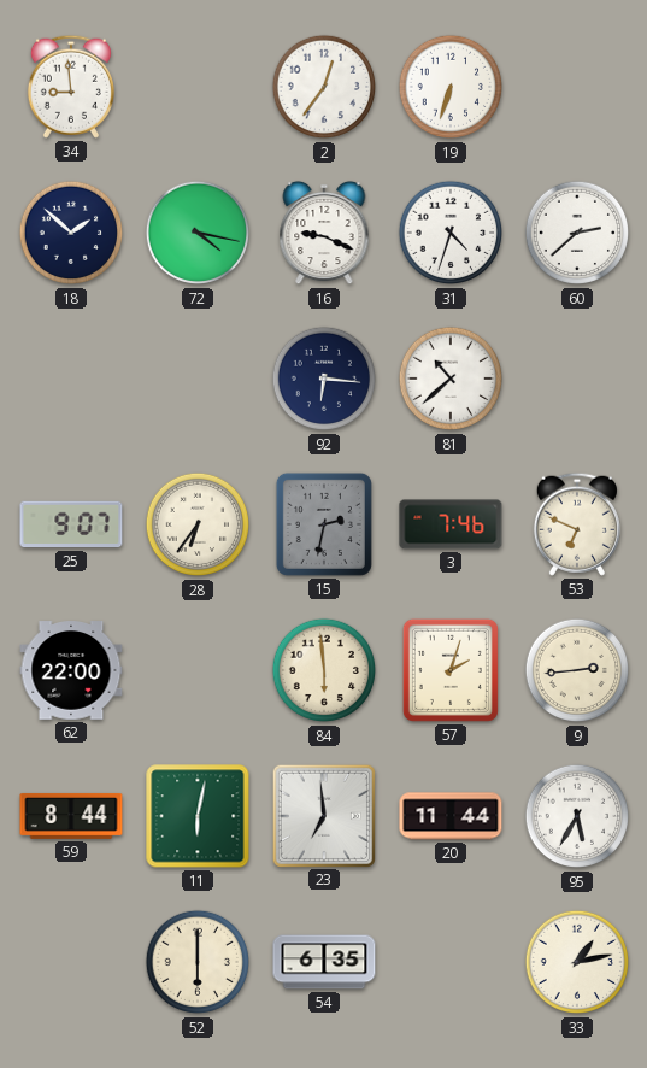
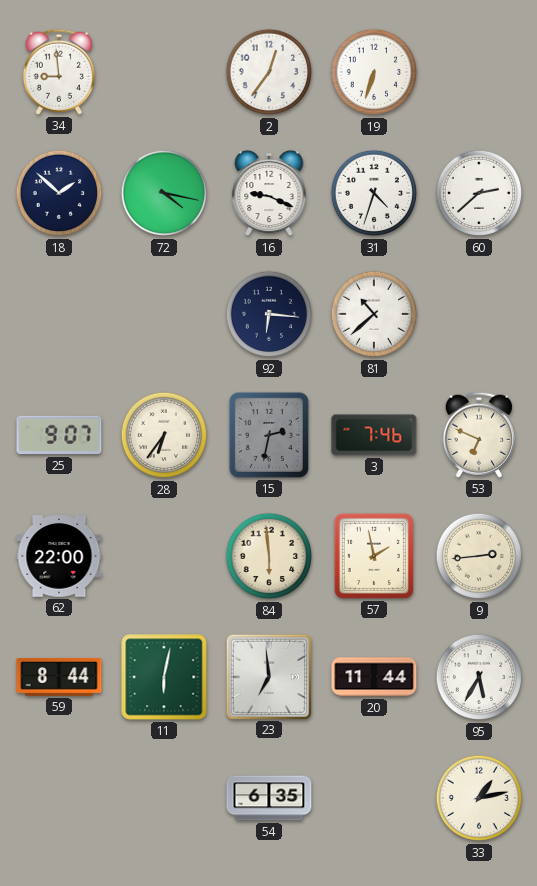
57: 2:03 -> 1:58
52: 6:00 -> none
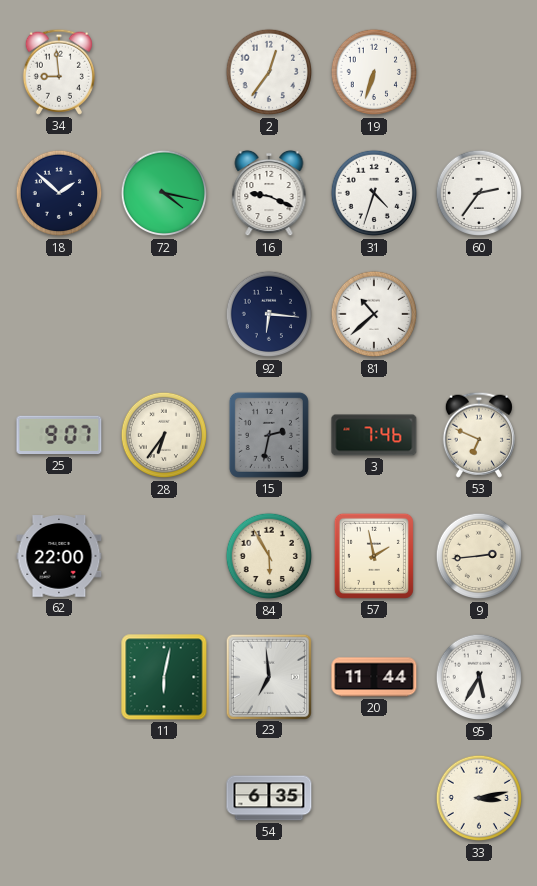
60: 2:38 -> 2:36
84: 5:59 -> 5:55
59: 8:44 -> none
33: 1:13 -> 3:13
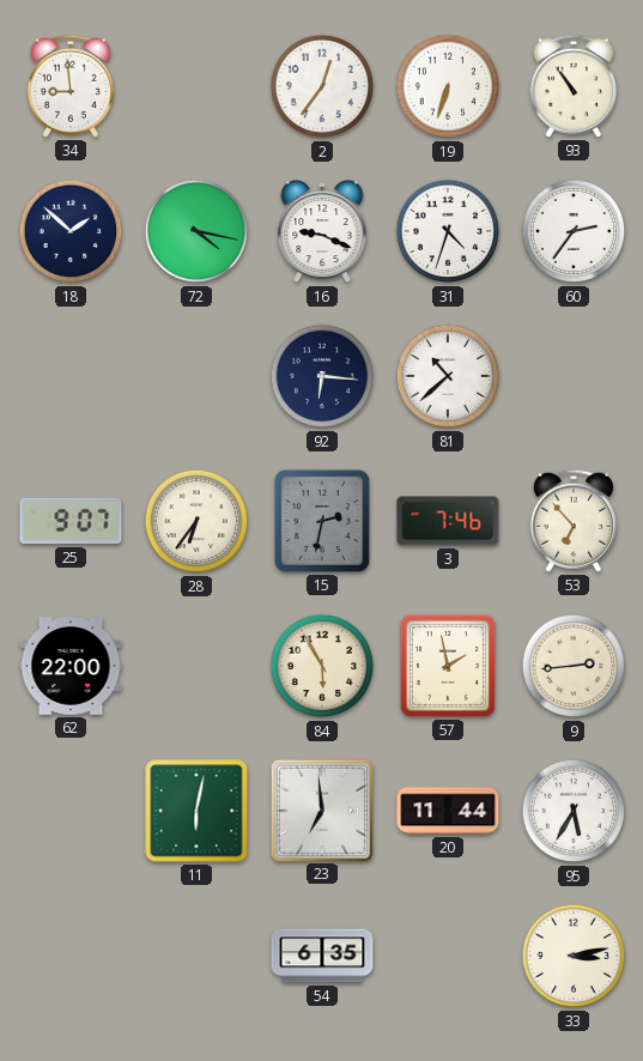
93: none -> 10:54
53: 6:49 -> 6:53
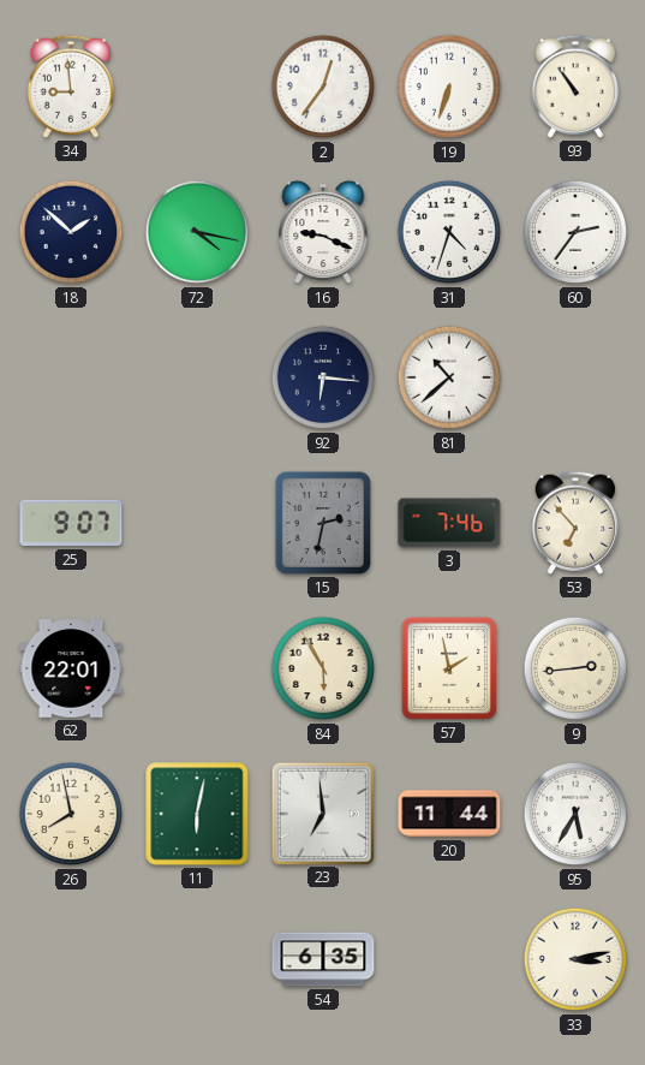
28: 6:36 -> none
62: 22:00 -> 22:01
26: none -> 7:58
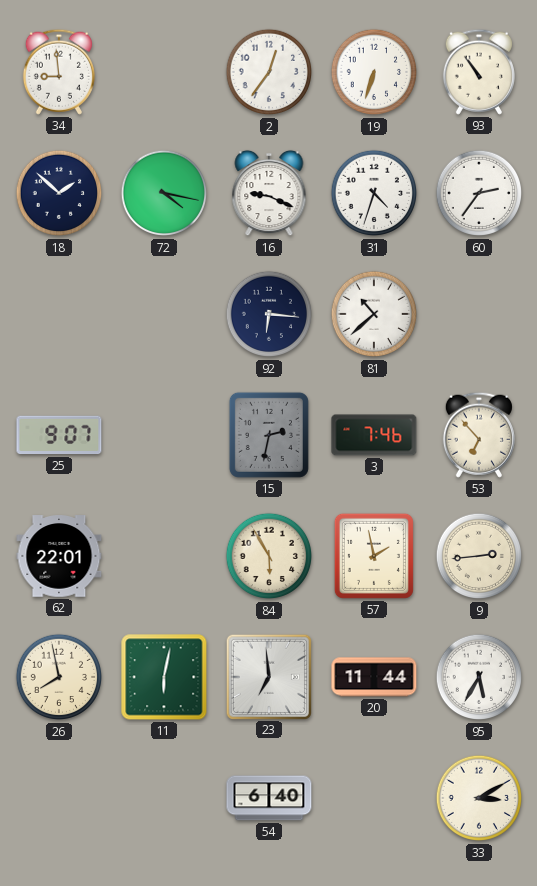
54: 6:35 -> 6:40
33: 3:13 -> 3:10
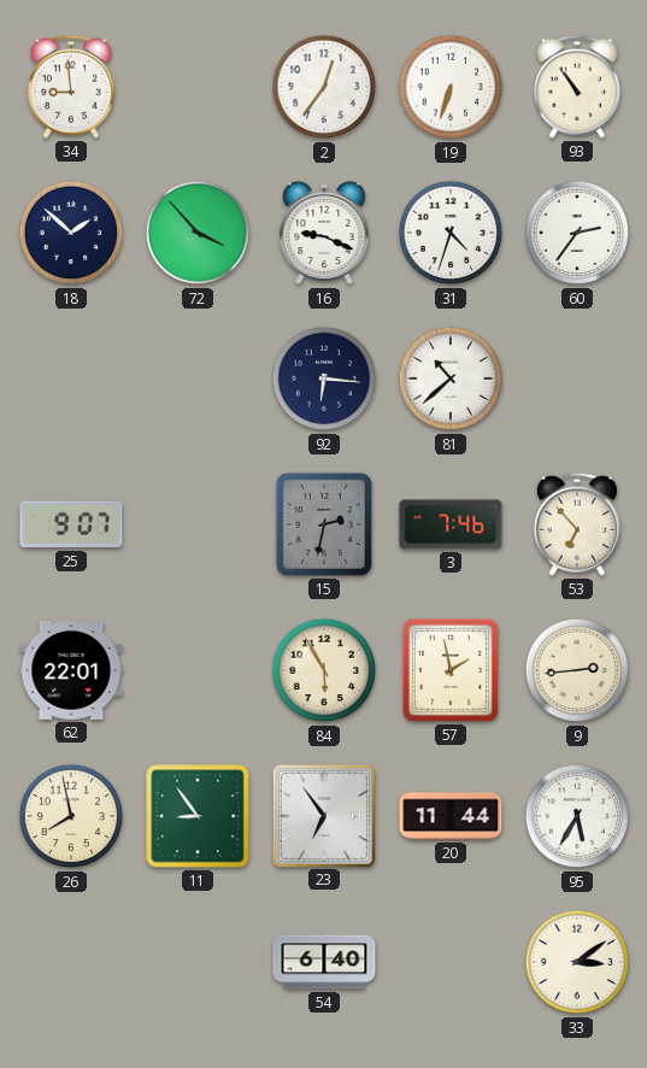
72: 4:17 -> 3:53
11: 6:02 -> 8:54
23: 6:59 -> 6:54
33: 3:10 -> 3:09
